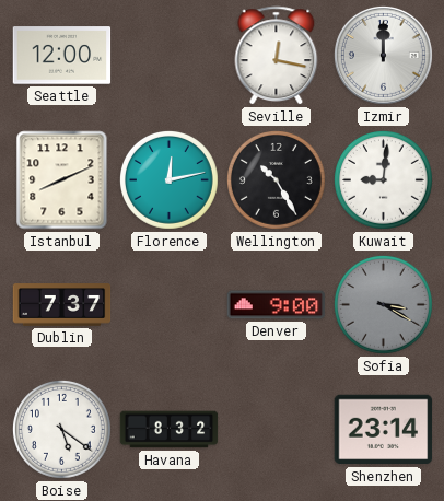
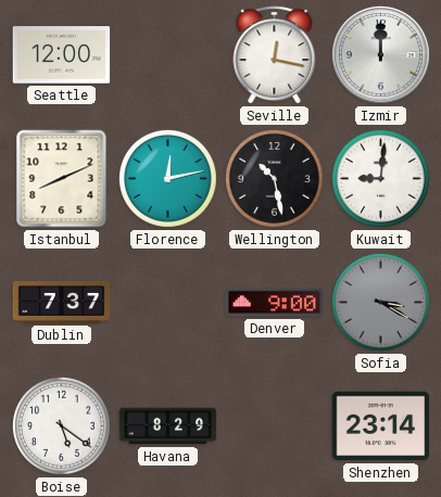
Wellington: 10:25 -> 10:28
Havana: 8:32 -> 8:29
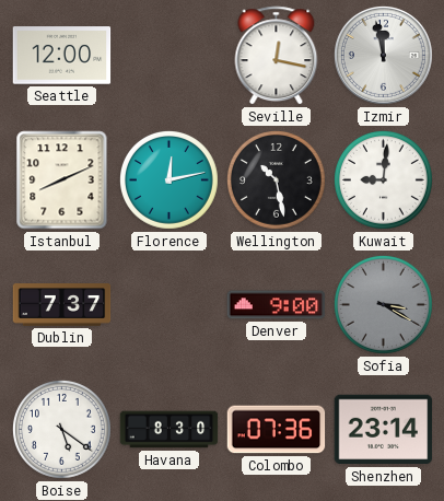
Izmir: 12:00 -> 11:58
Havana: 8:29 -> 8:30
Colombo: none -> 07:36
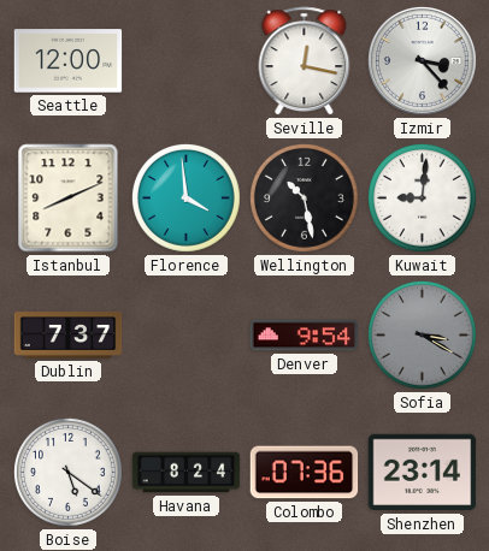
Izmir: 11:58 -> 3:23
Florence: 12:13 -> 3:59
Denver: 9:00 -> 9:54
Havana: 8:30 -> 8:24
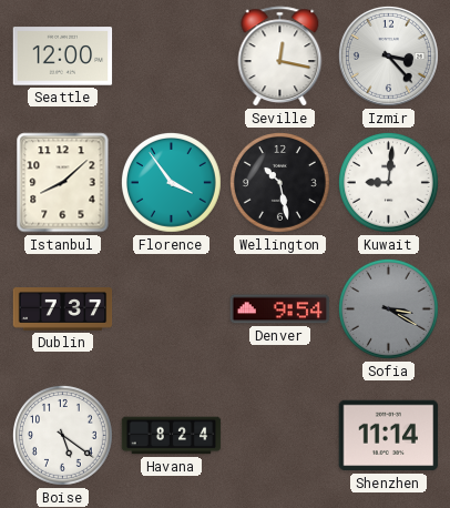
Istanbul: 8:11 -> 8:08
Florence: 3:59 -> 3:54
Colombo: 07:36 -> none
Shenzhen: 23:14 -> 11:14
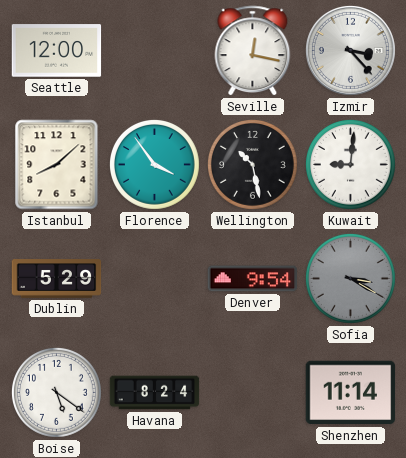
Dublin: 7:37 -> 5:29
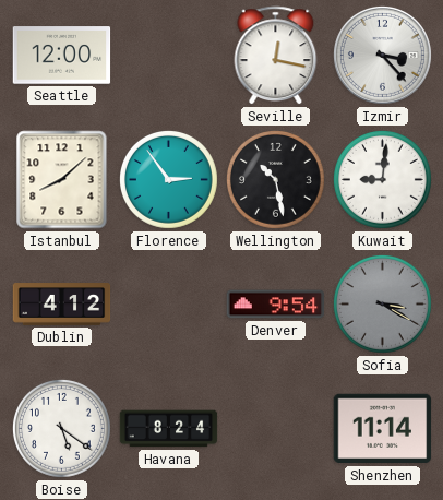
Florence: 3:54 -> 2:54
Dublin: 5:29 -> 4:12
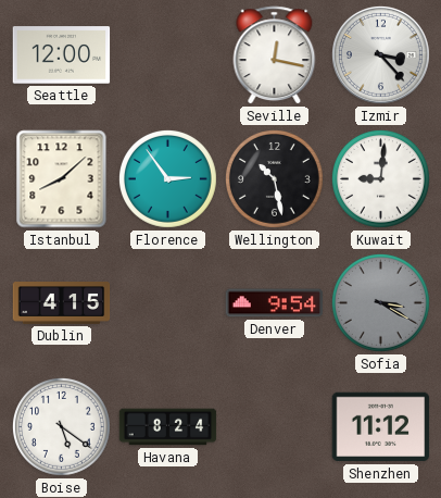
Dublin: 4:12 -> 4:15
Shenzhen: 11:14 -> 11:12
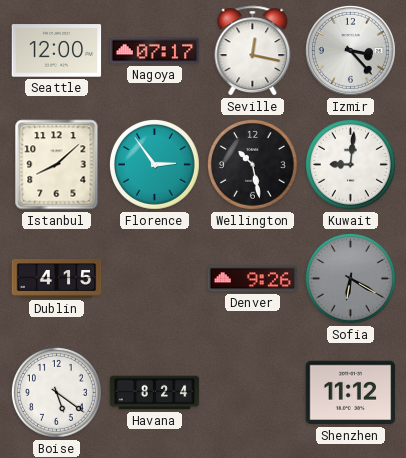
Nagoya: none -> 07:17
Denver: 9:54 -> 9:26
Sofia: 3:20 -> 6:20
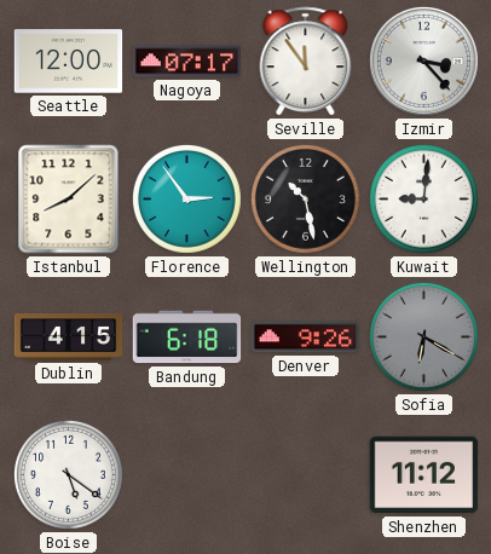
Seville: 12:17 -> 11:54
Bandung: none -> 6:18
Havana: 8:24 -> none
